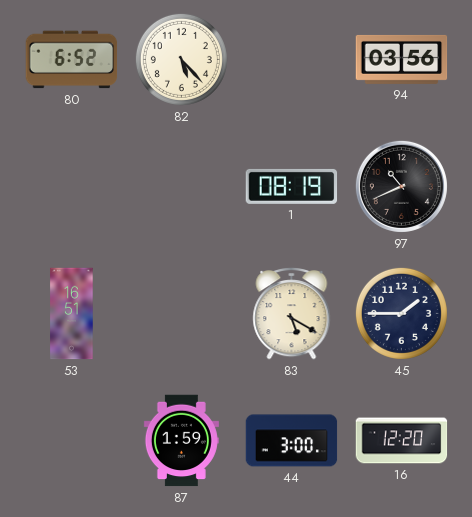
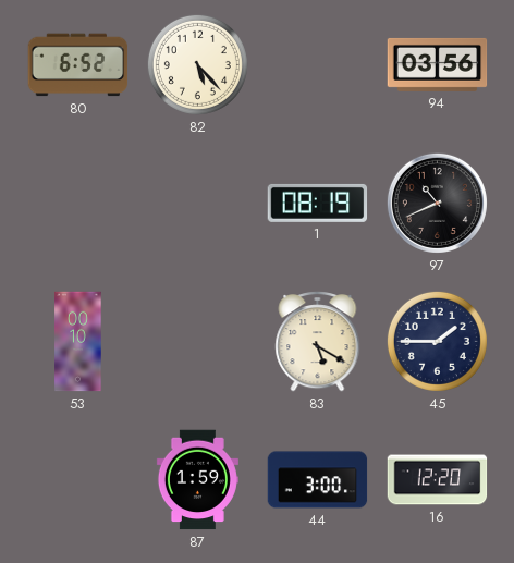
53: 16:51 -> 00:10
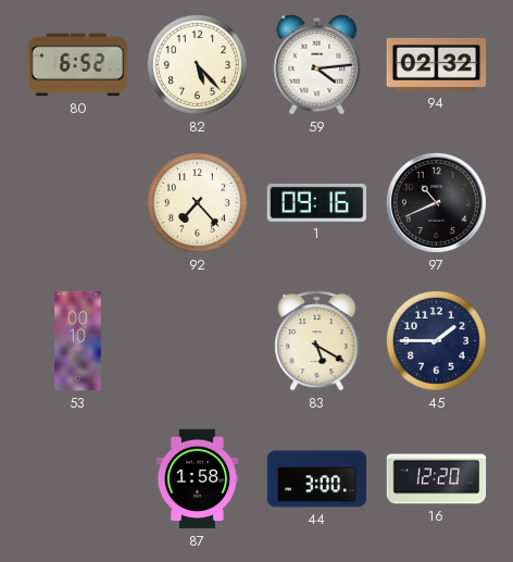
59: none -> 4:14
94: 03:56 -> 02:32
92: none -> 7:23
1: 08:19 -> 09:16
87: 1:59 -> 1:58
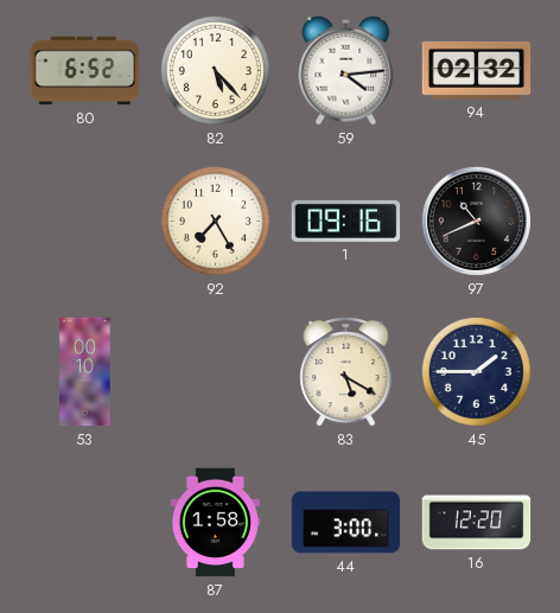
92: 7:23 -> 7:25
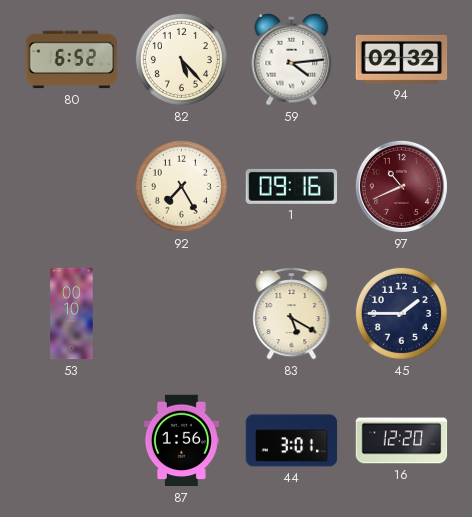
97 dial: black -> burgundy
87: 1:58 -> 1:56
44: 3:00 -> 3:01
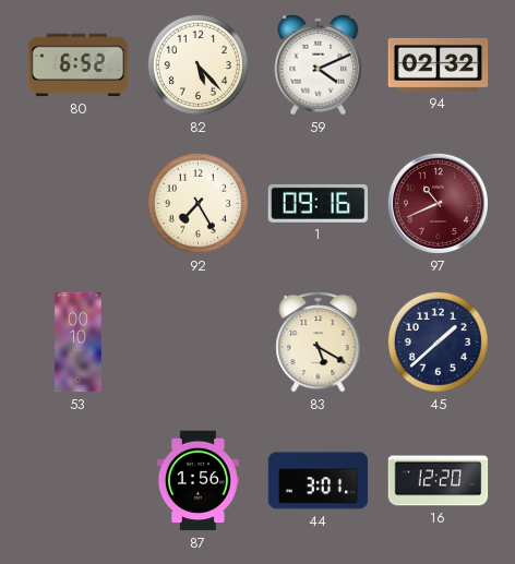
59: 4:14 -> 4:11
45: 1:45 -> 1:38
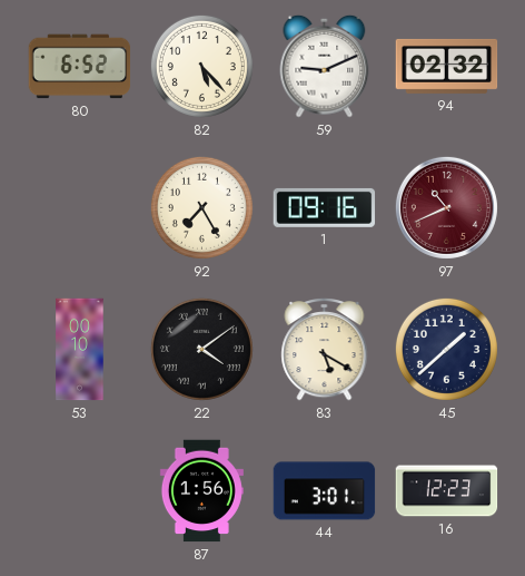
59: 4:11 -> 9:11
22: none -> 4:09
16: 12:20 -> 12:23
